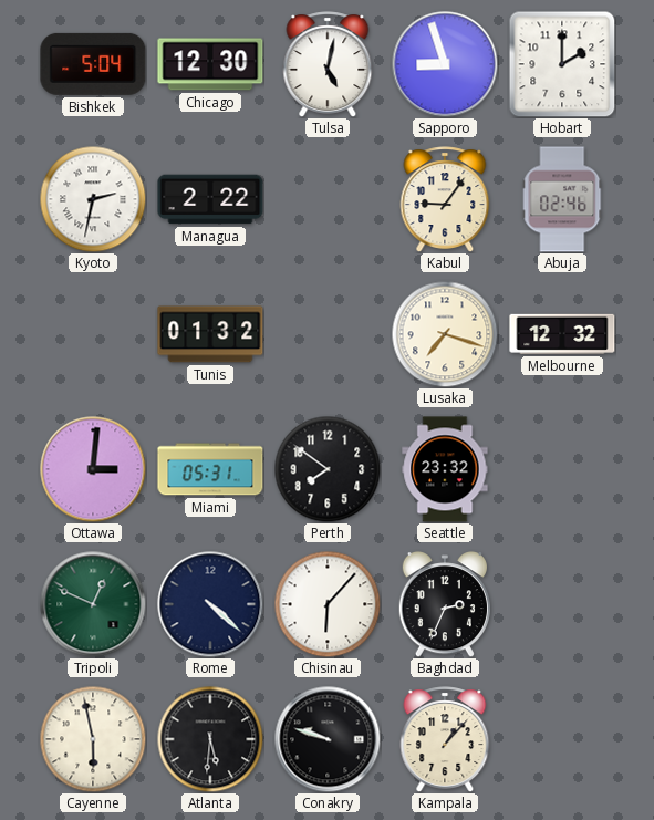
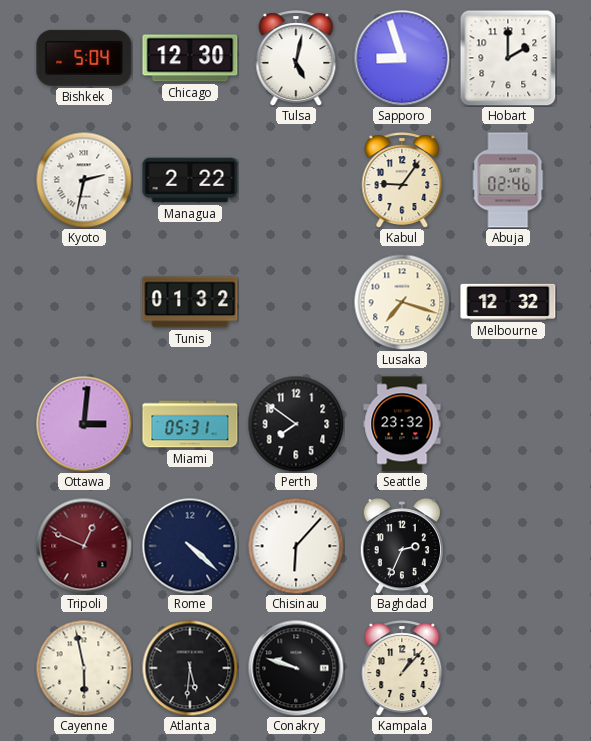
Tripoli dial: green -> burgundy
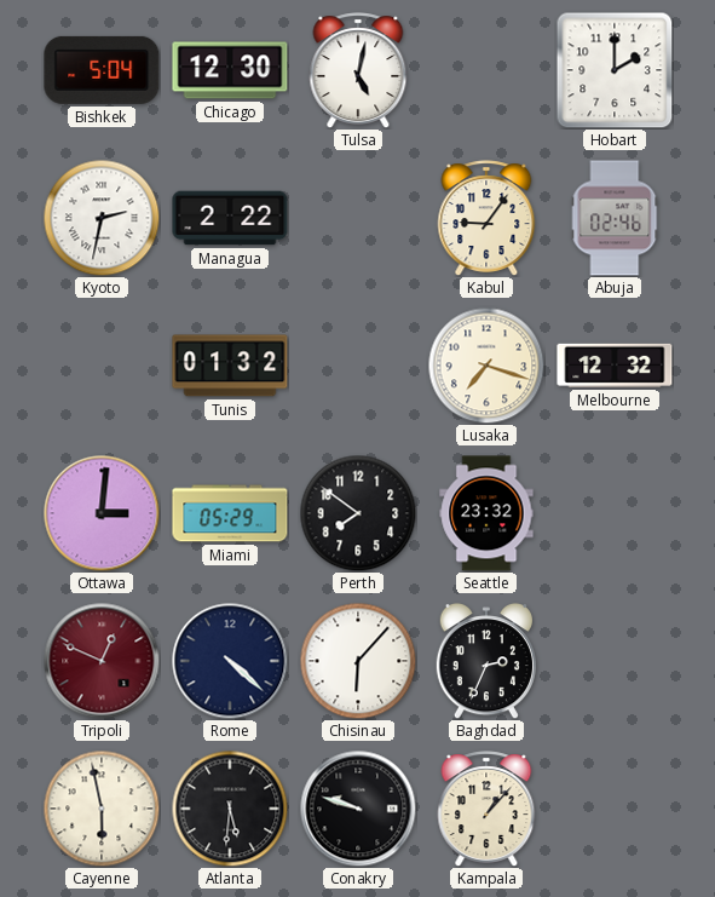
Sapporo: 8:57 -> none
Miami: 05:31 -> 05:29
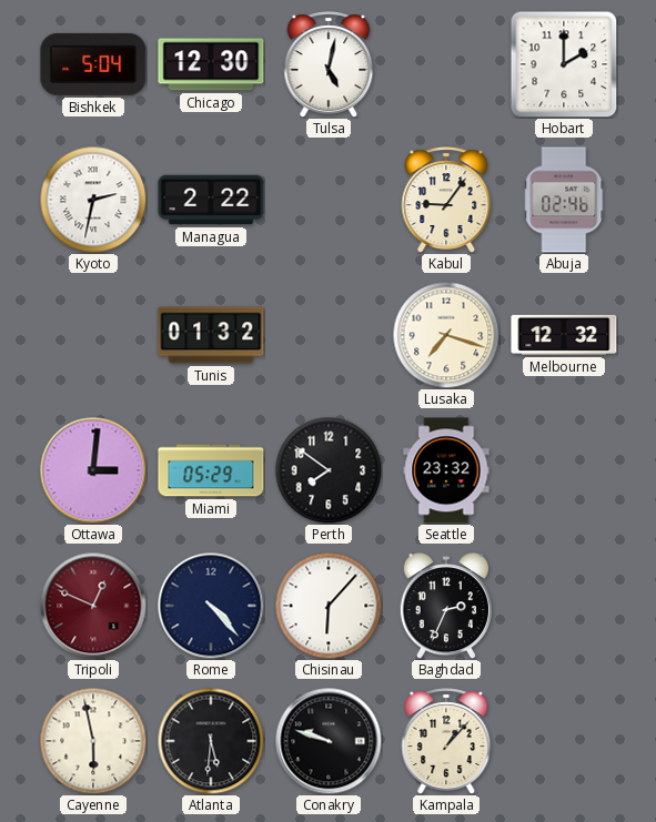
Rome: 4:22 -> 4:23
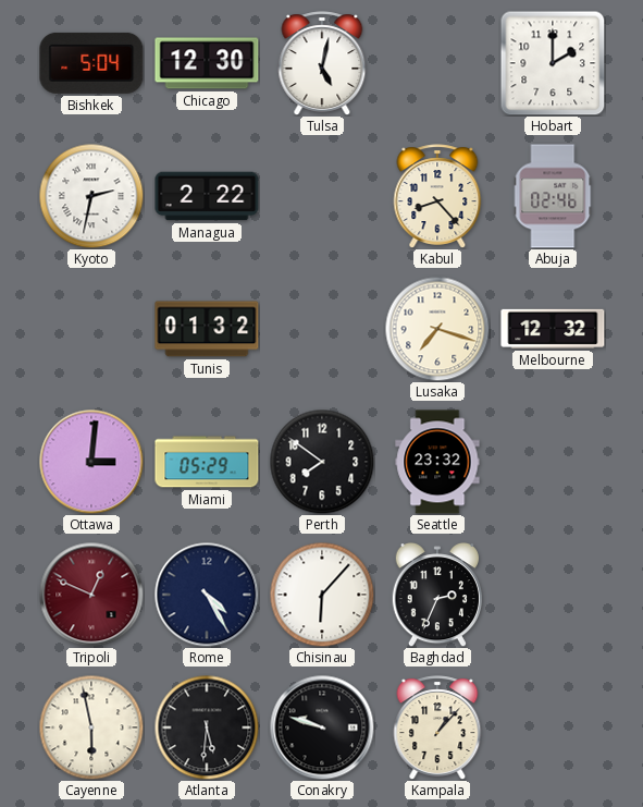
Kabul: 9:06 -> 8:23
Rome: 4:23 -> 4:25
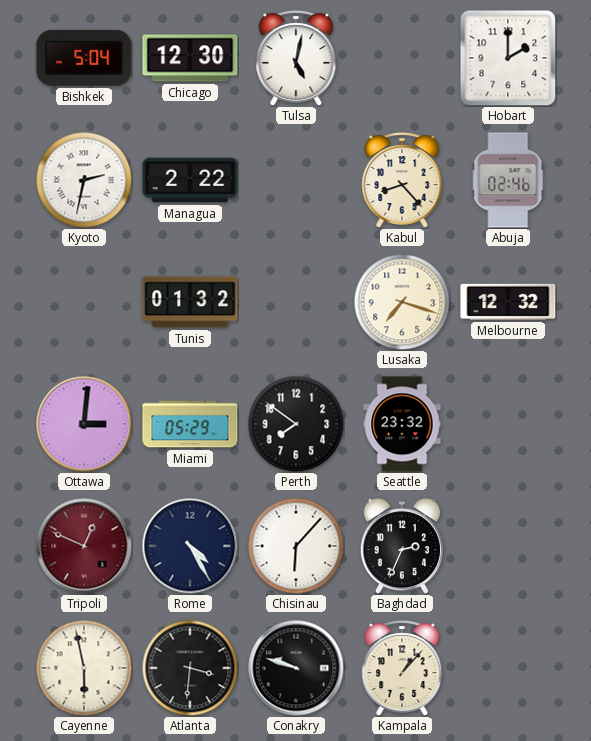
Atlanta: 5:31 -> 3:31
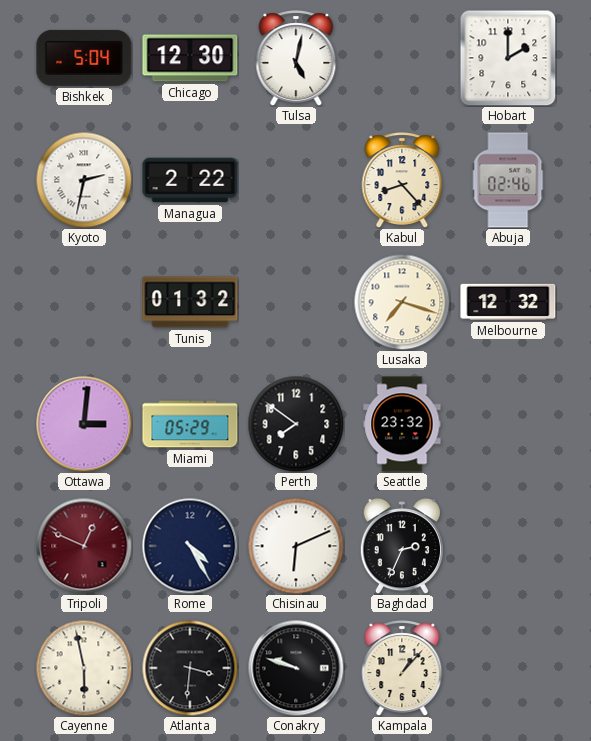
Chisinau: 6:07 -> 6:11
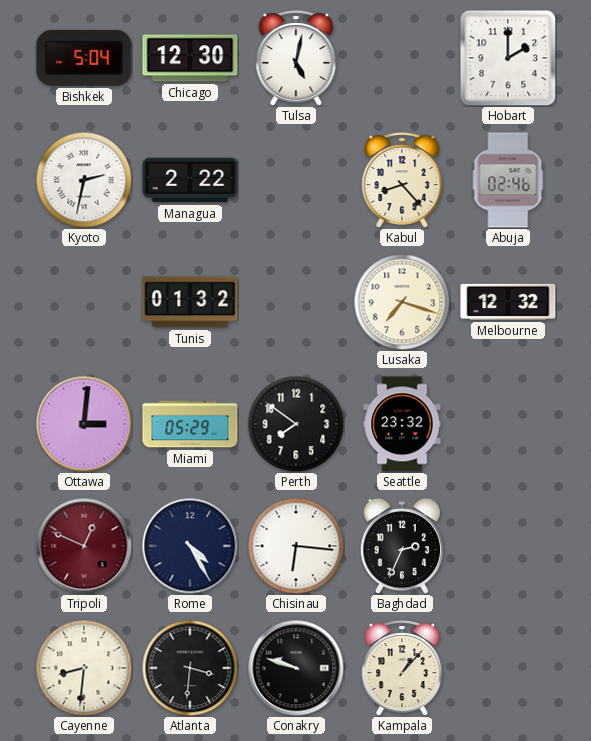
Chisinau: 6:11 -> 6:16
Cayenne: 5:58 -> 8:31
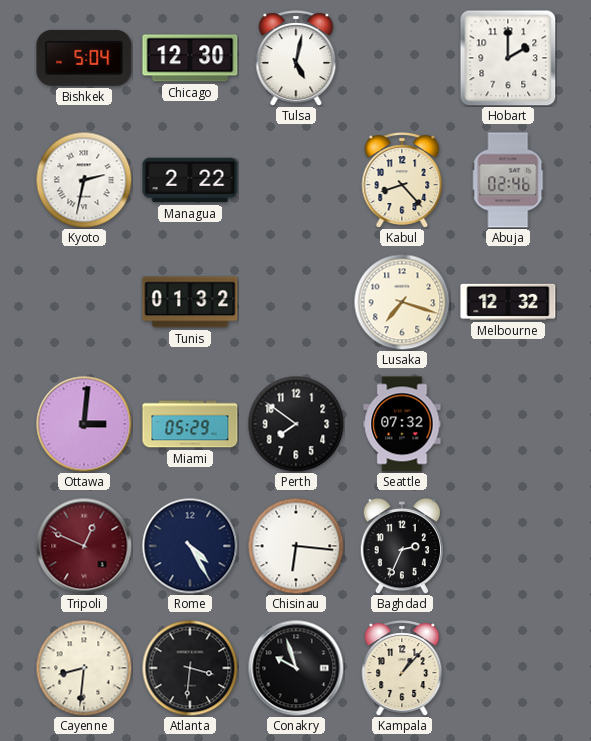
Seattle: 23:32 -> 07:32
Conakry: 9:48 -> 9:57
